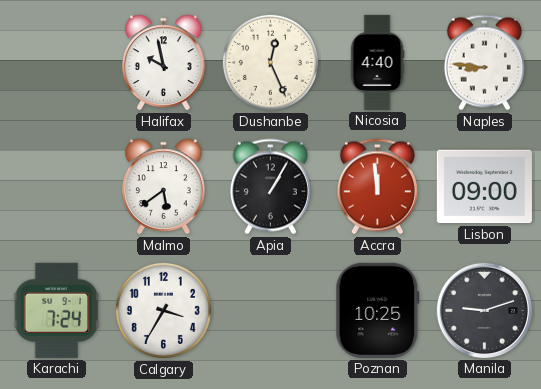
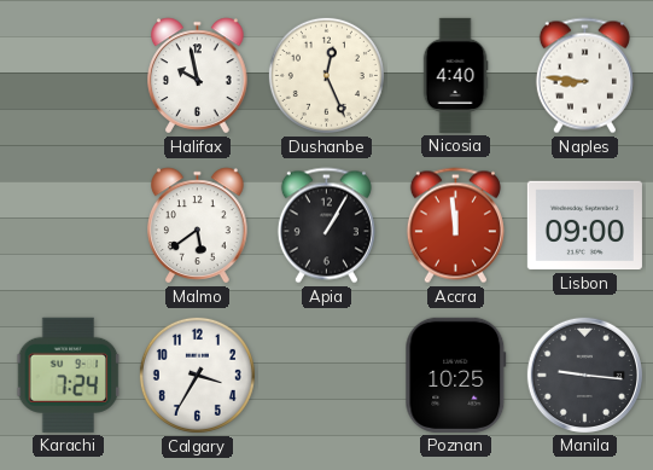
Manila: 9:12 -> 9:16
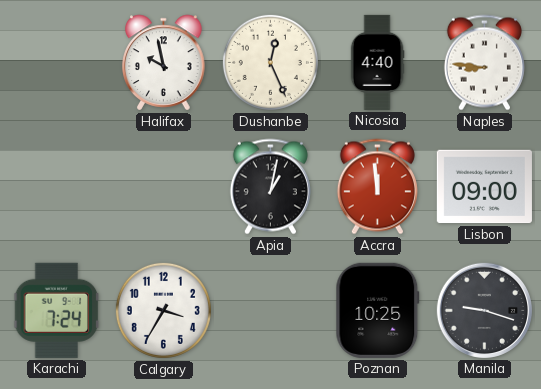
Malmo: 5:39 -> none
Apia: 1:05 -> 1:02
Manila: 9:16 -> 9:18
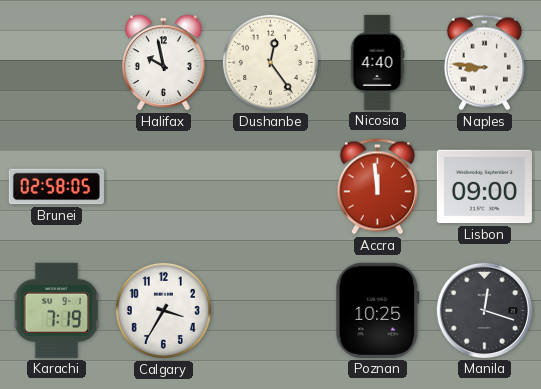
Dushanbe: 12:26 -> 12:24
Brunei: none -> 02:58
Apia: 1:02 -> none
Karachi: 7:24 -> 7:19
Manila: 9:18 -> 12:18
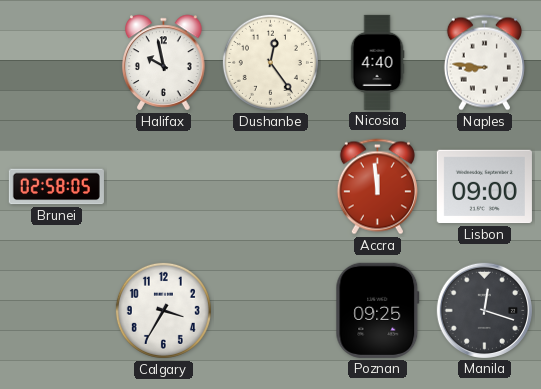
Karachi: 7:19 -> none
Poznan: 10:25 -> 09:25
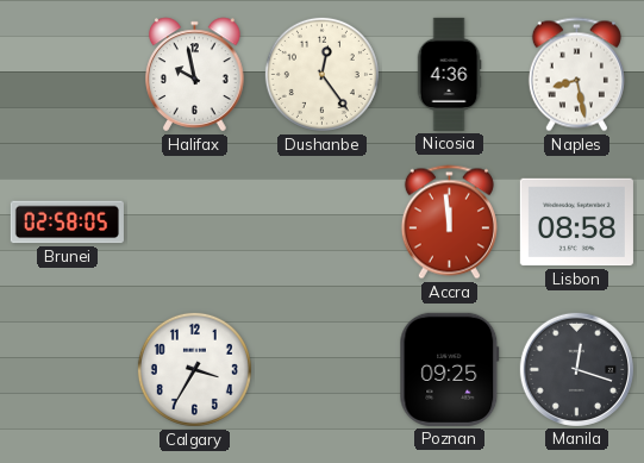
Nicosia: 4:40 -> 4:36
Naples: 8:46 -> 8:28
Lisbon: 09:00 -> 08:58
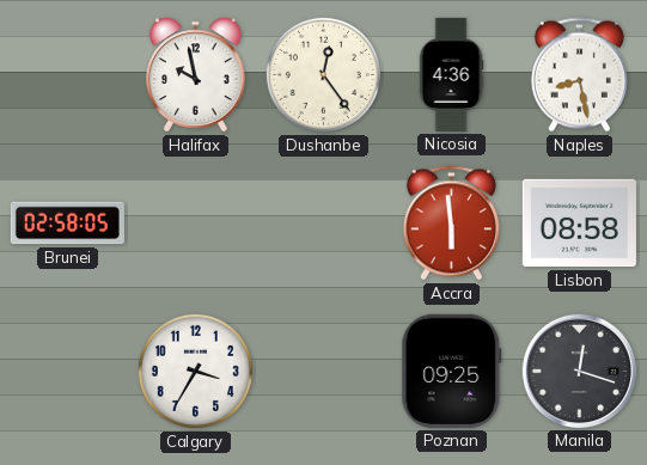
Accra: 11:59 -> 5:59
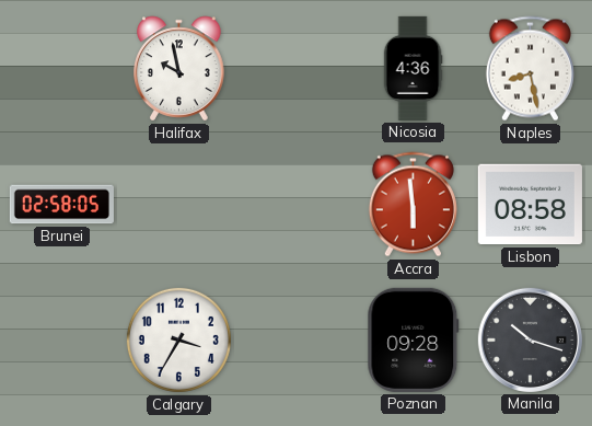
Dushanbe: 12:24 -> none
Poznan: 09:25 -> 09:28
Manila: 12:18 -> 10:18
